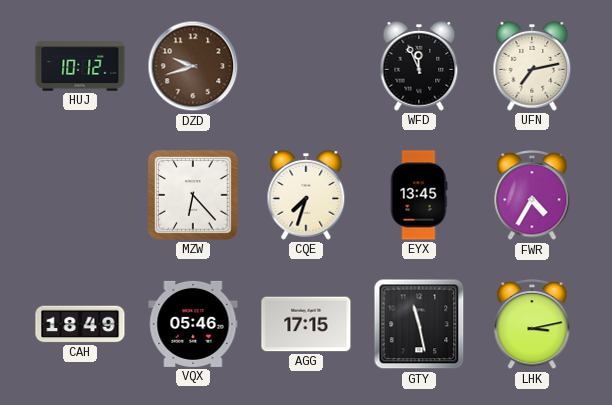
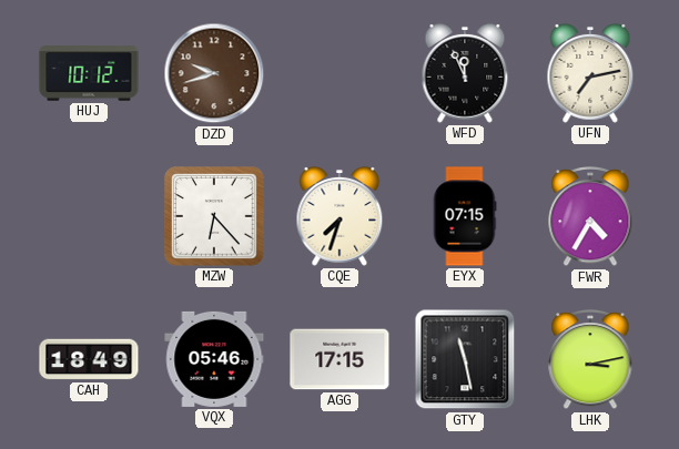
EYX: 13:45 -> 07:15
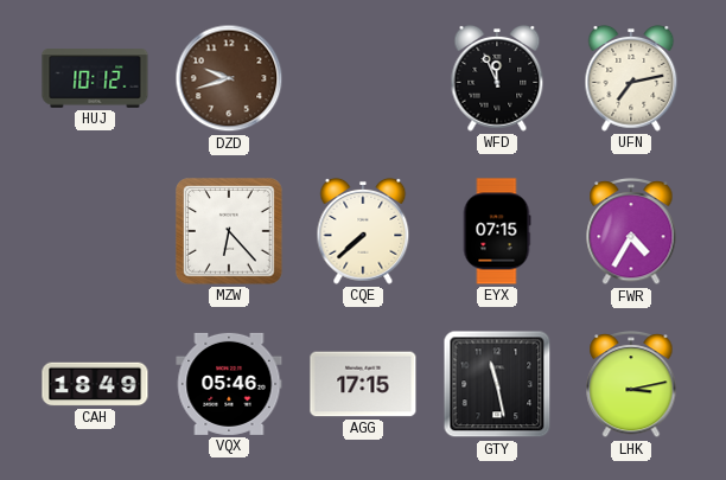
CQE: 7:33 -> 7:38
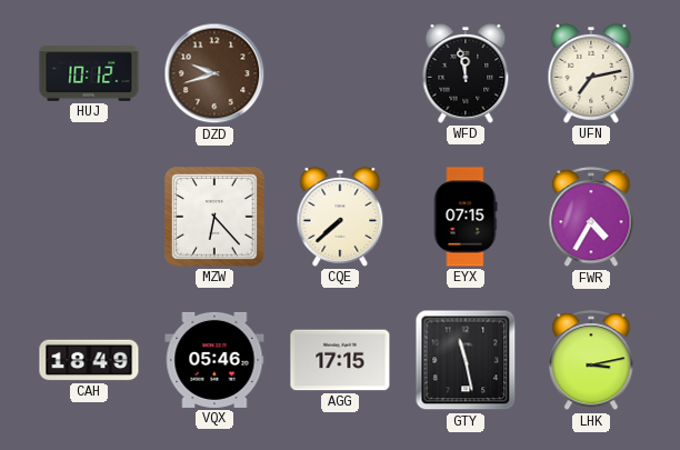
WFD: 11:56 -> 11:58
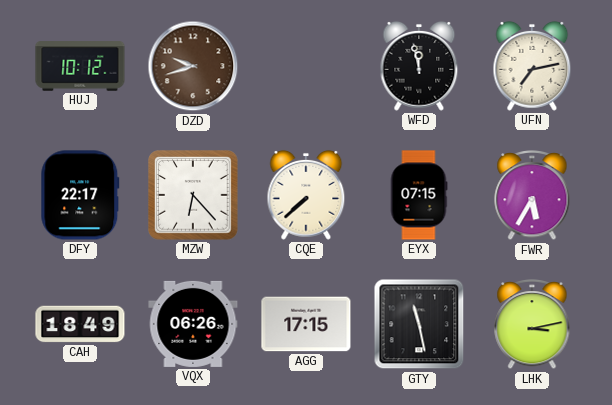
DFY: none -> 22:17
FWR: 4:35 -> 5:35
VQX: 05:46 -> 06:26
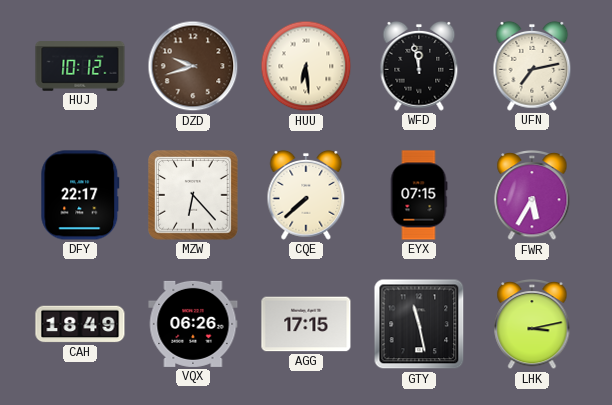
HUU: none -> 6:29
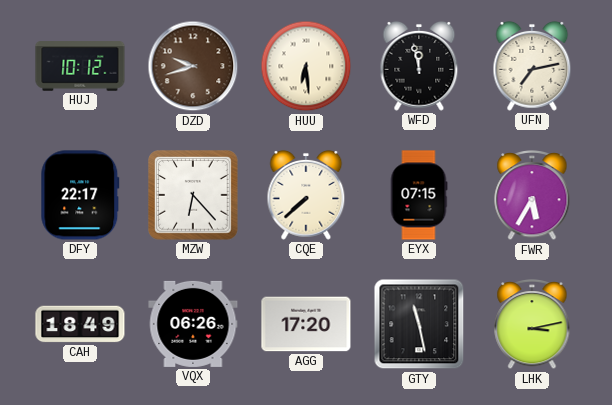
AGG: 17:15 -> 17:20
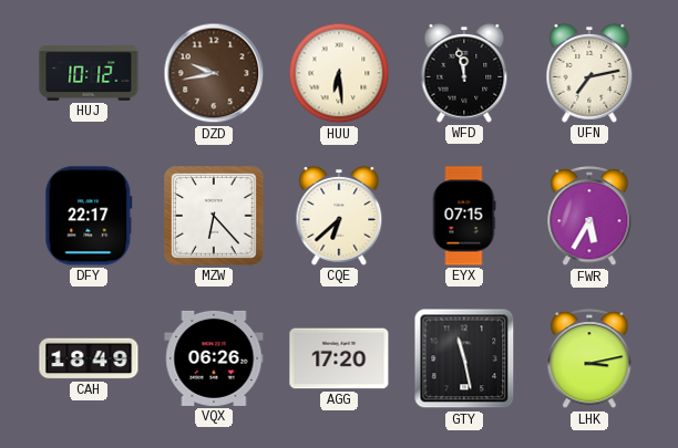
DZD: 9:42 -> 9:43
CQE: 7:38 -> 6:38
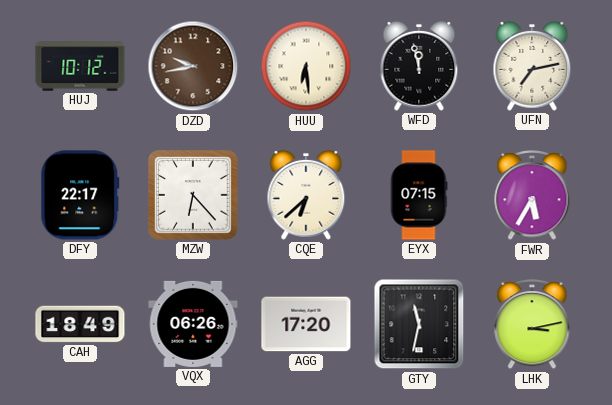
GTY: 11:28 -> 11:32
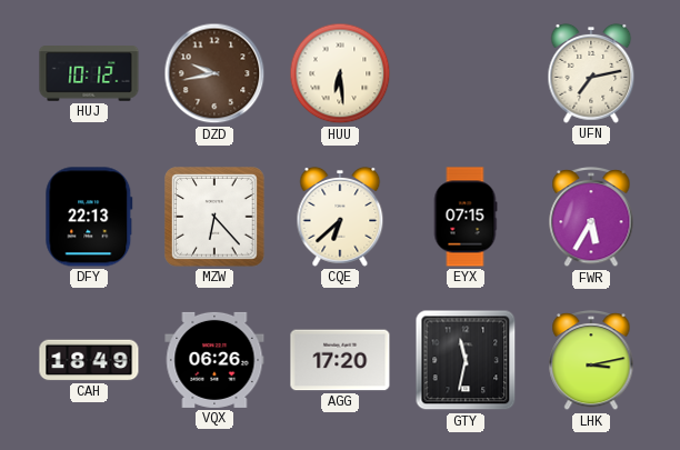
WFD: 11:58 -> none
DFY: 22:17 -> 22:13
